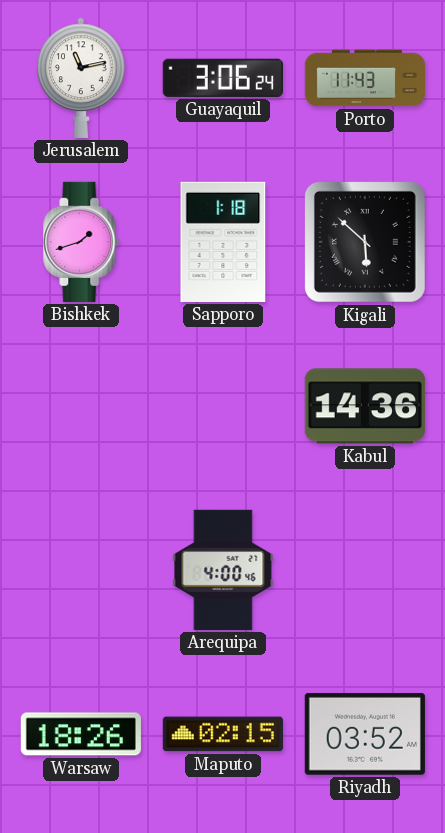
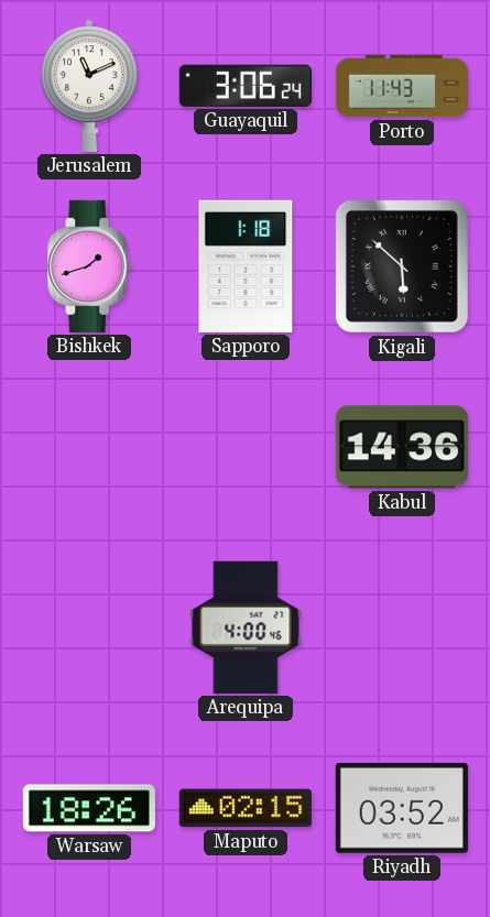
Jerusalem: 11:13 -> 11:11
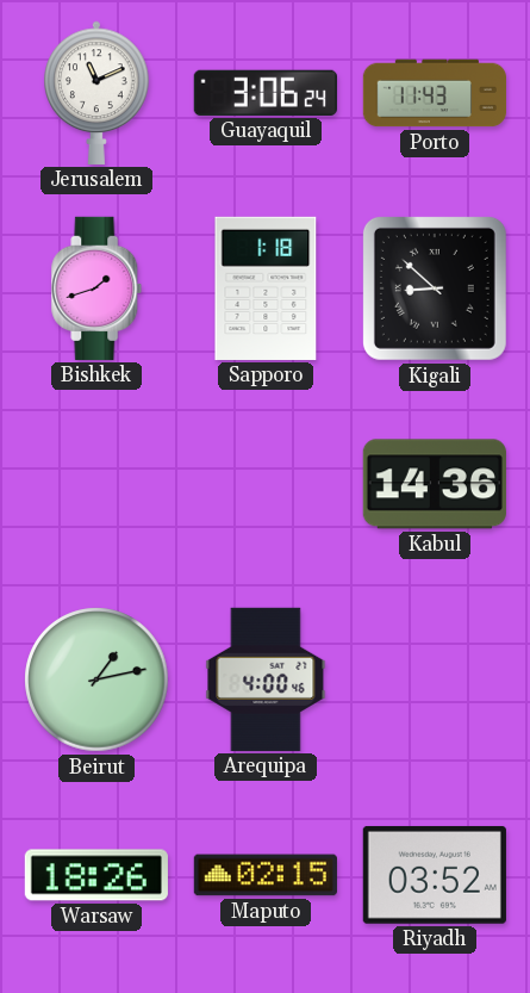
Kigali: 5:52 -> 8:52
Beirut: none -> 1:13
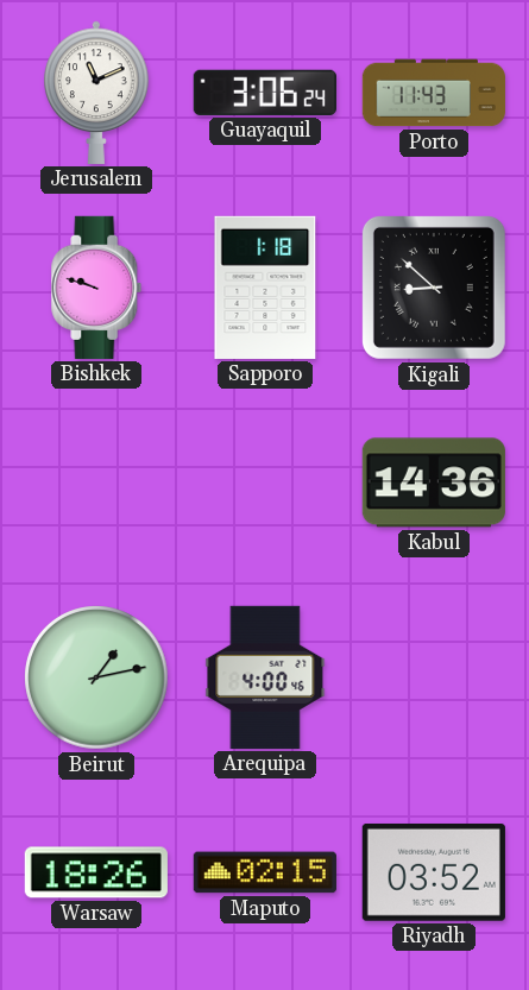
Bishkek: 1:42 -> 9:48
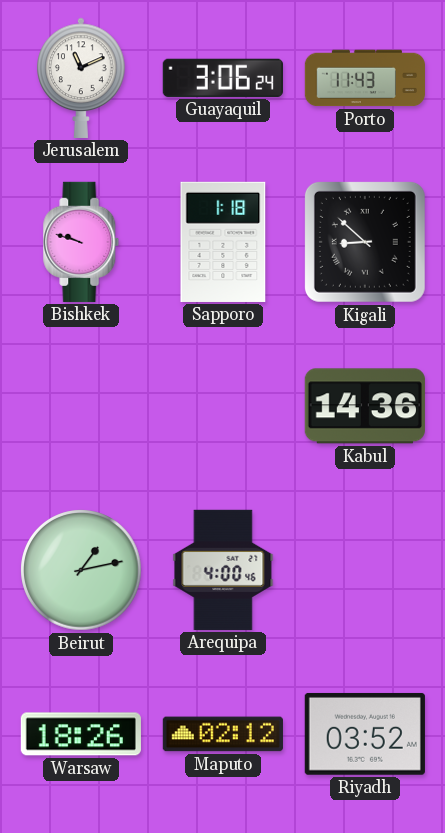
Maputo: 02:15 -> 02:12
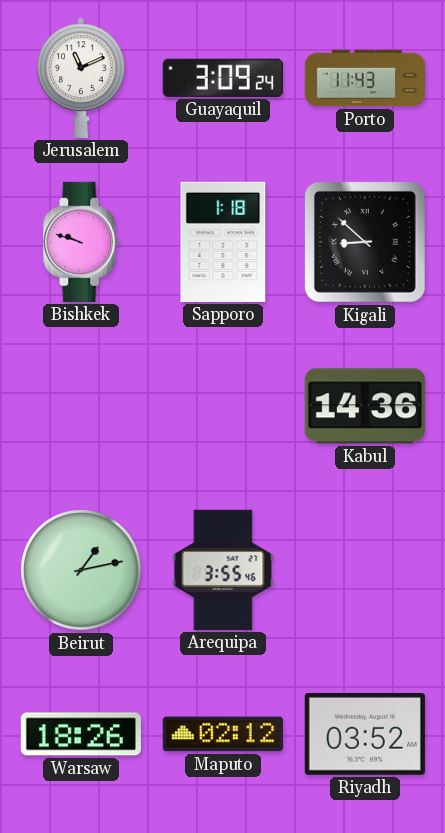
Guayaquil: 3:06 -> 3:09
Arequipa: 4:00 -> 3:55
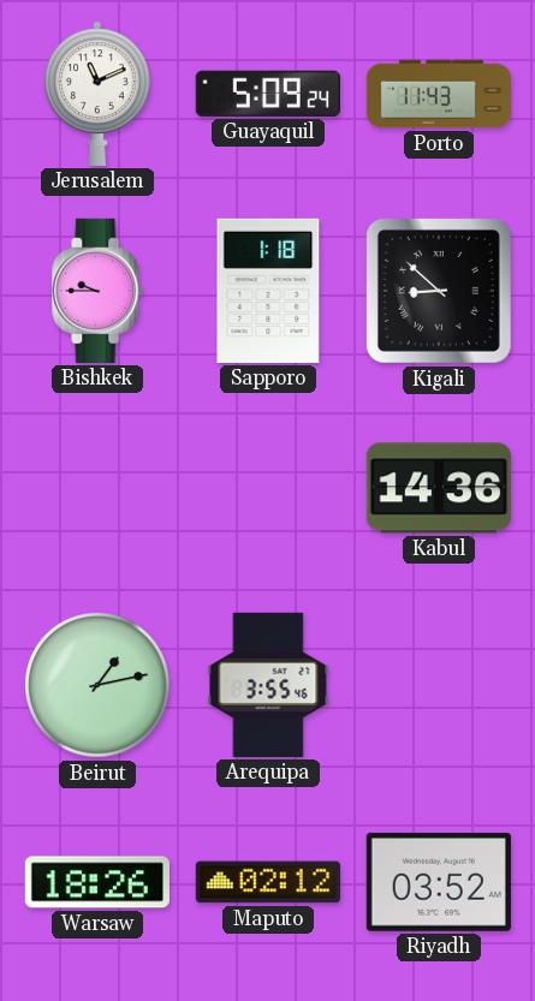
Guayaquil: 3:09 -> 5:09
Bishkek: 9:48 -> 9:45
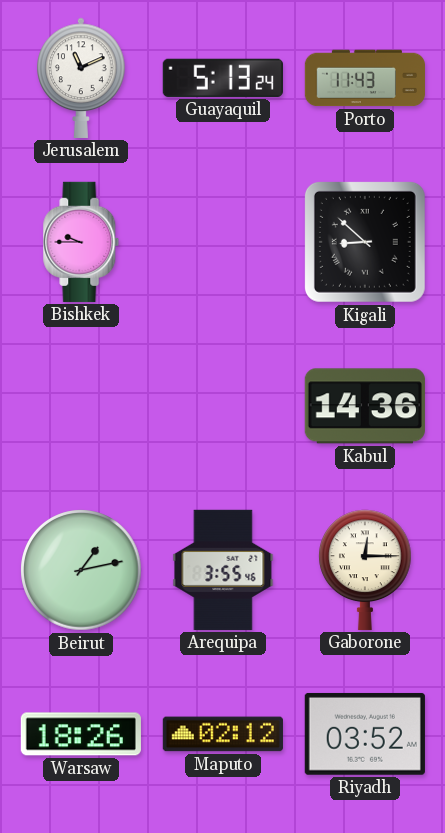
Guayaquil: 5:09 -> 5:13
Sapporo: 1:18 -> none
Gaborone: none -> 12:15
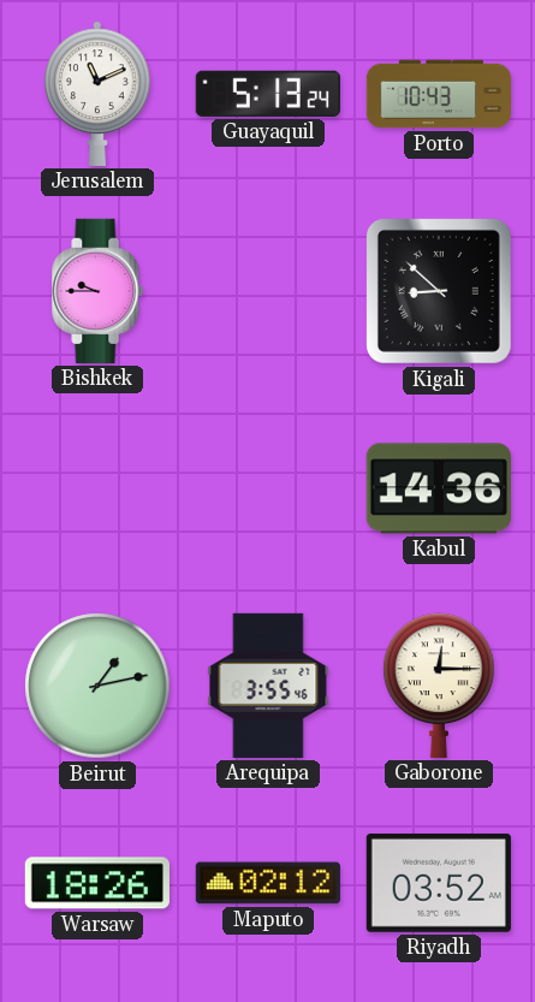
Porto: 11:43 -> 10:43
